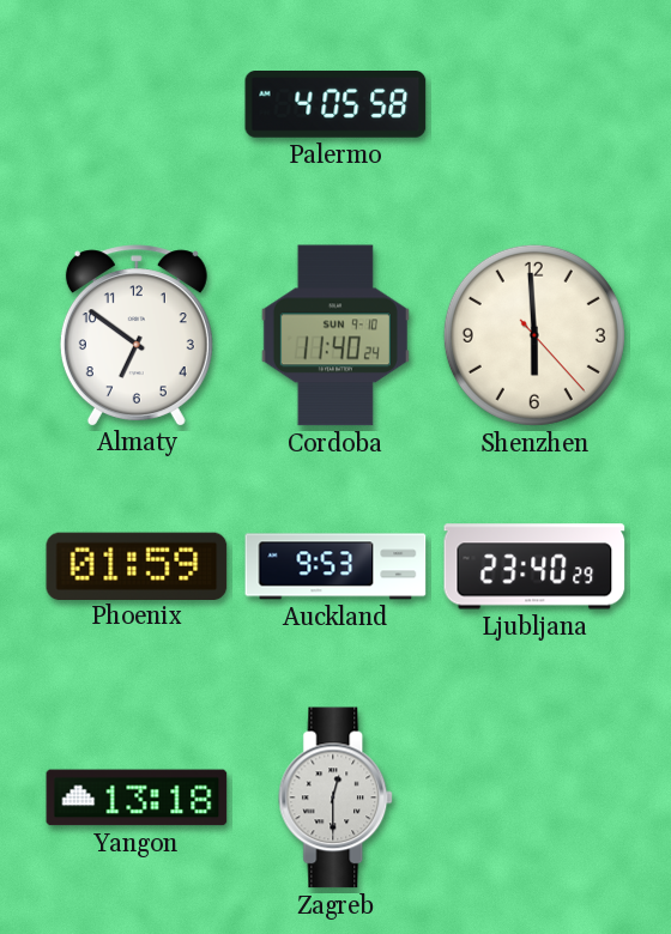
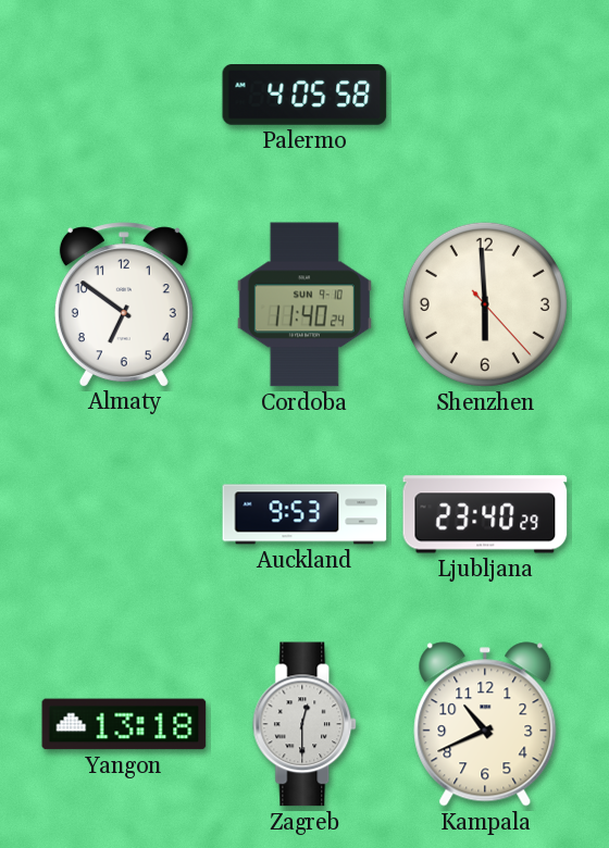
Phoenix: 01:59 -> none
Kampala: none -> 10:41
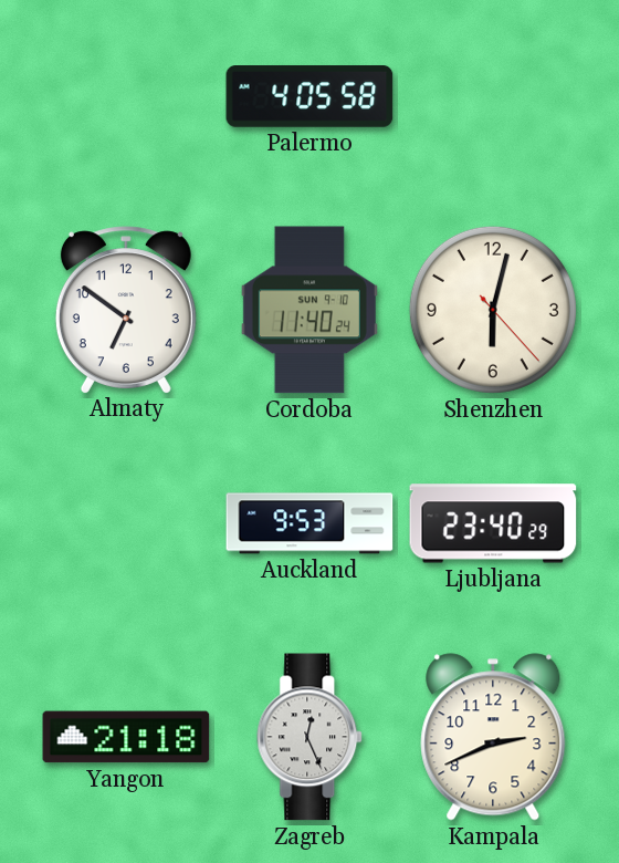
Shenzhen: 5:59 -> 6:02
Yangon: 13:18 -> 21:18
Zagreb: 12:30 -> 12:26
Kampala: 10:41 -> 2:41
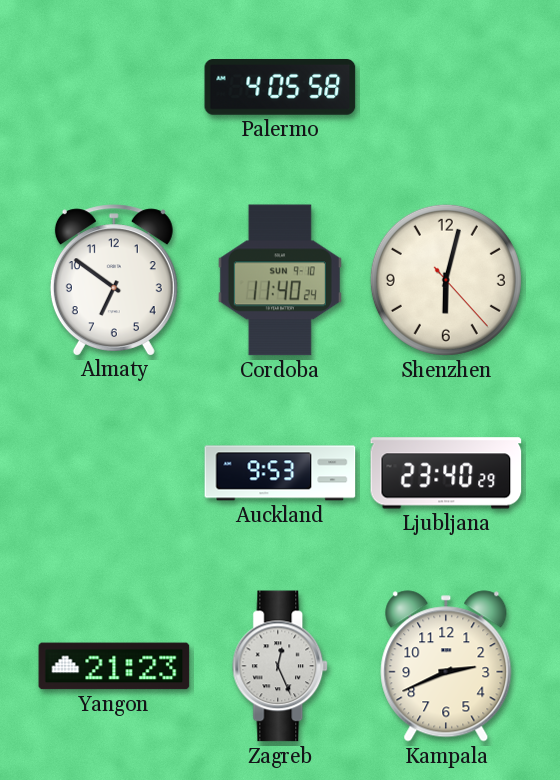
Yangon: 21:18 -> 21:23
